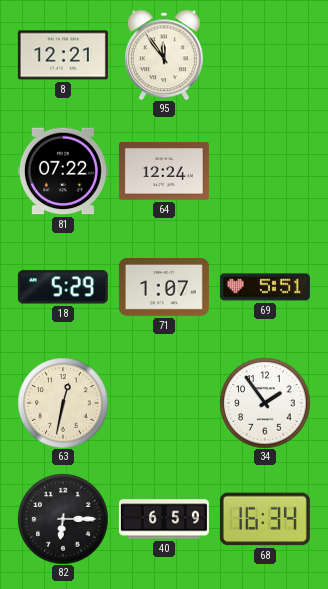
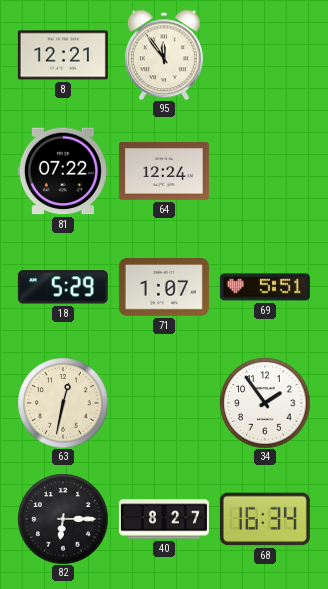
40: 6:59 -> 8:27
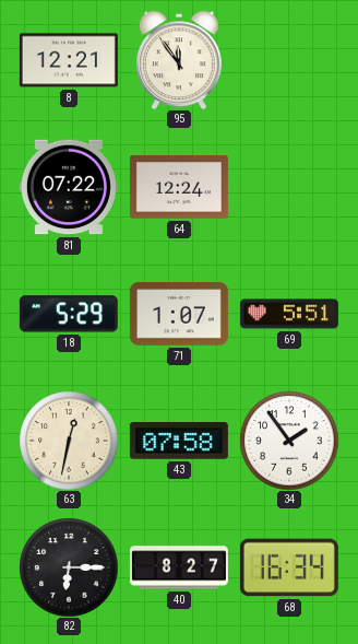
43: none -> 07:58
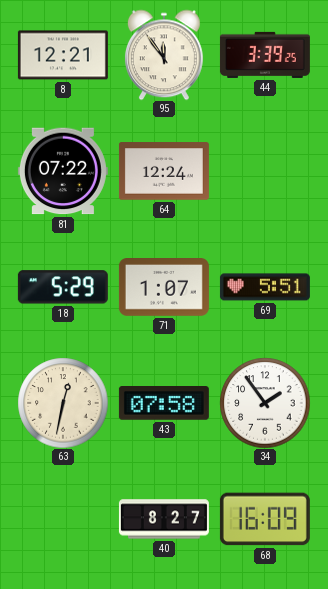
44: none -> 3:39
82: 6:15 -> none
68: 16:34 -> 16:09
